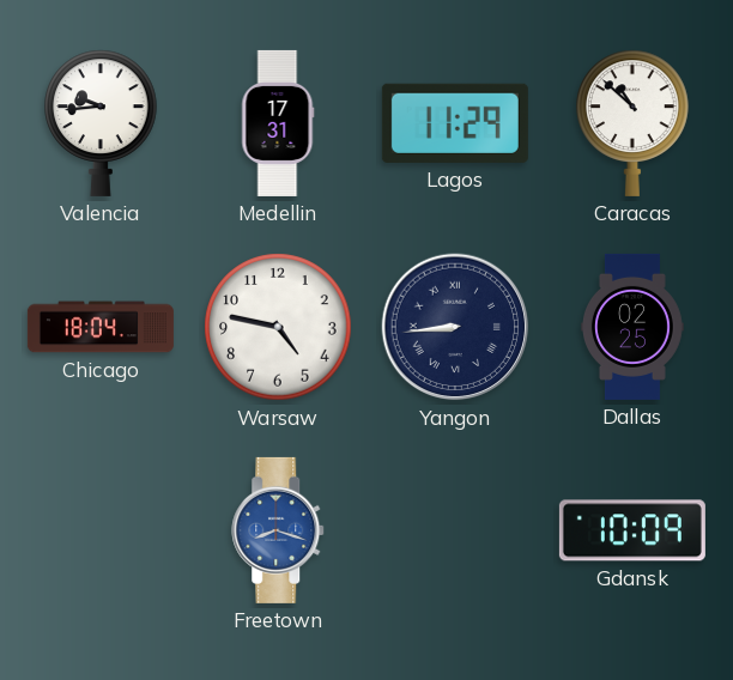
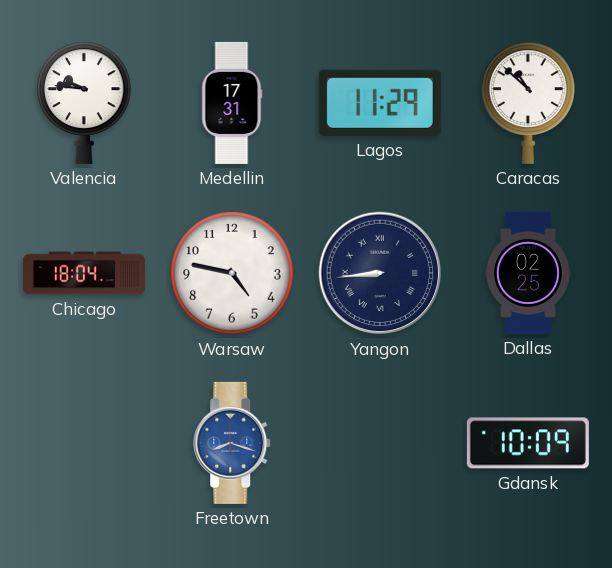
Valencia: 9:44 -> 9:46
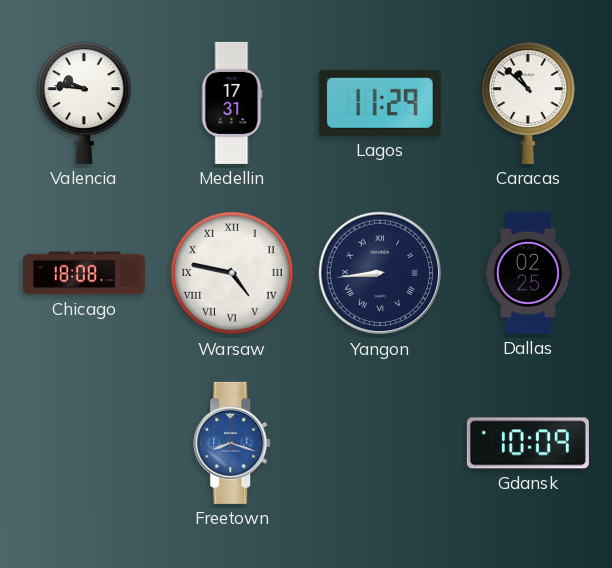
Chicago: 18:04 -> 18:08
Warsaw numerals: Arabic -> Roman
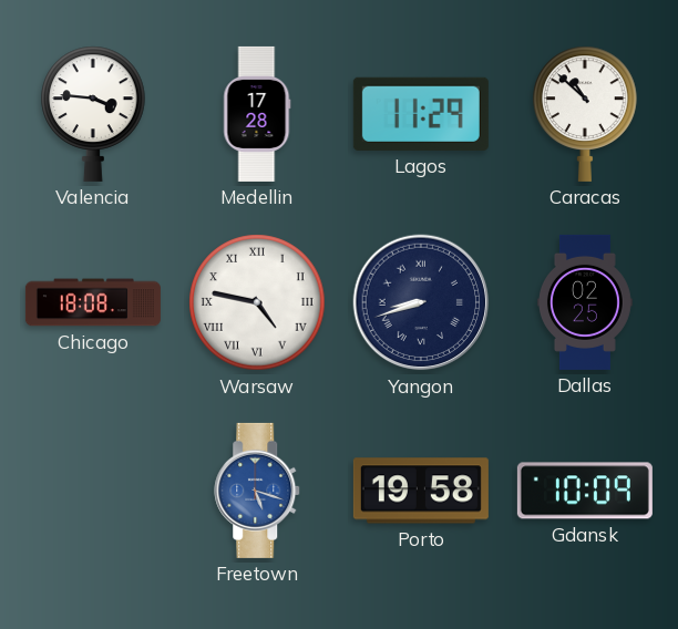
Valencia: 9:46 -> 3:46
Medellin: 17:31 -> 17:28
Yangon: 8:44 -> 8:42
Freetown: 8:18 -> 5:18
Porto: none -> 19:58
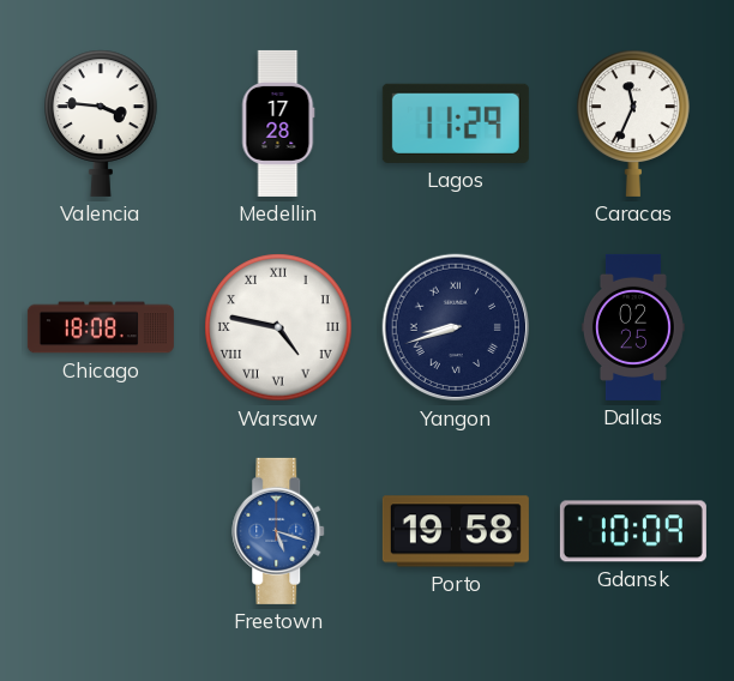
Caracas: 10:52 -> 11:34
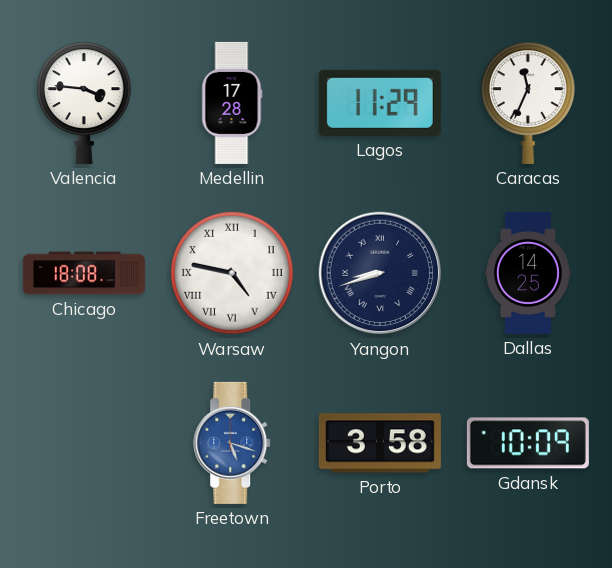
Dallas: 02:25 -> 14:25
Porto: 19:58 -> 3:58
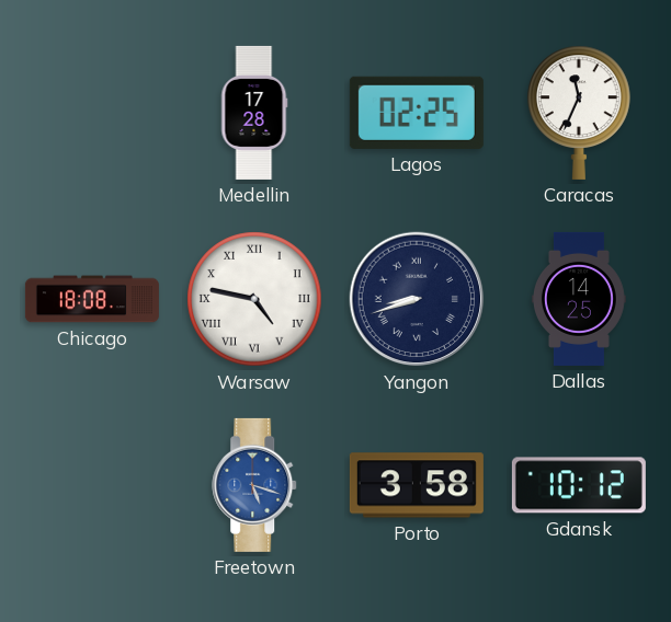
Valencia: 3:46 -> none
Lagos: 11:29 -> 02:25
Gdansk: 10:09 -> 10:12
